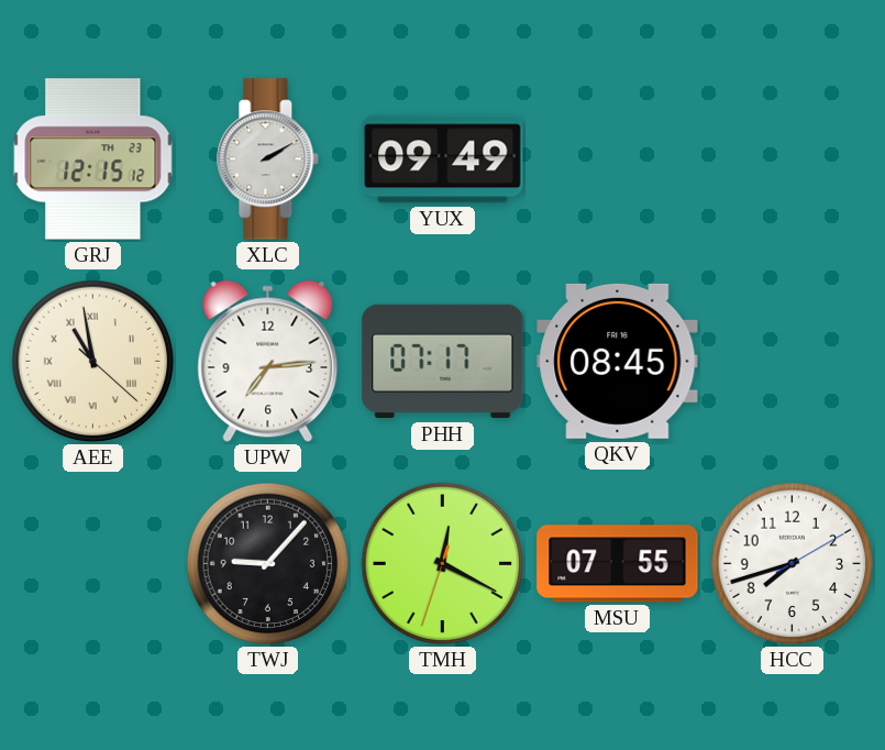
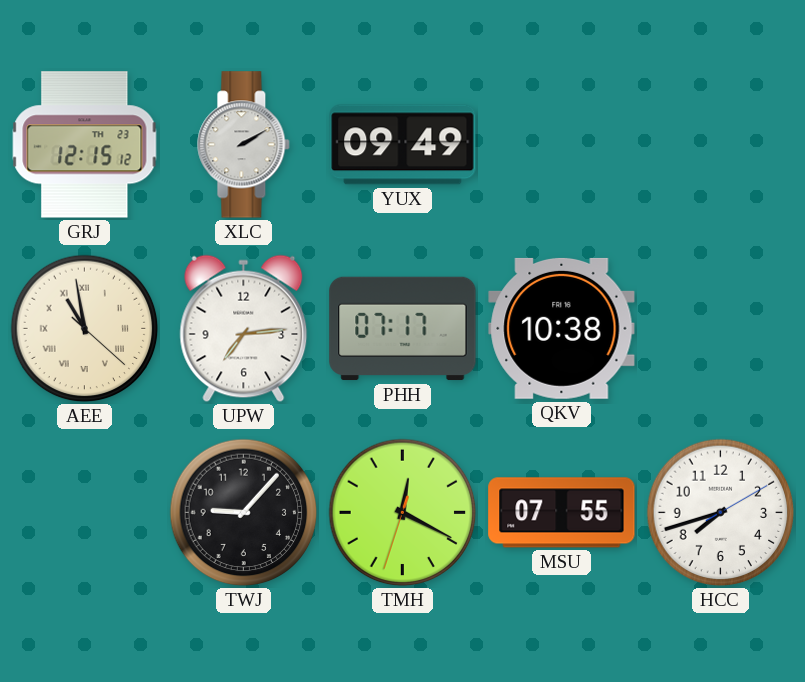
QKV: 08:45 -> 10:38
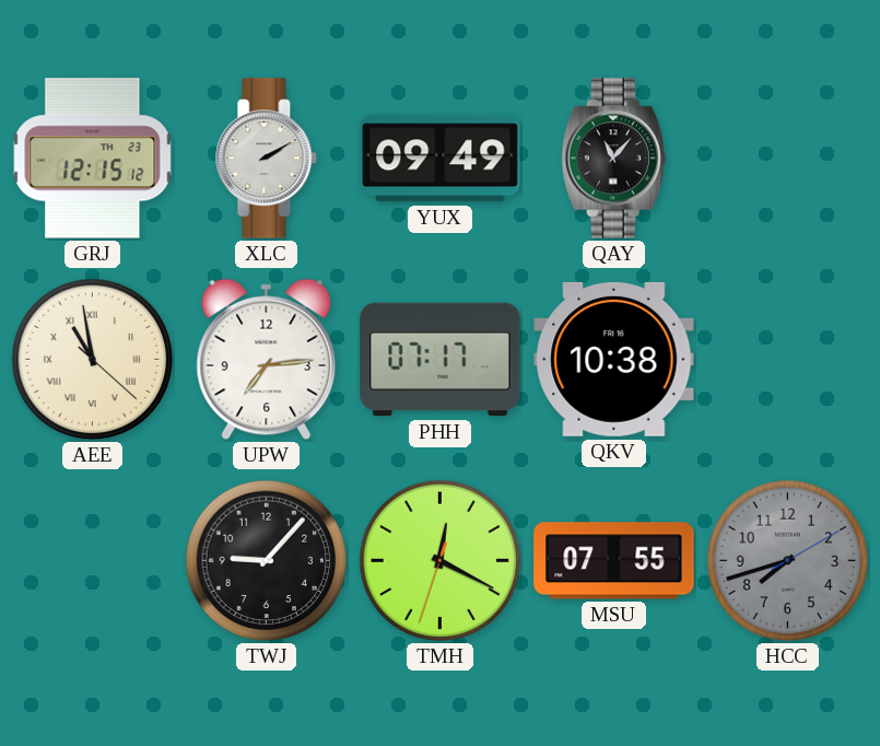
QAY: none -> 11:07
HCC dial: white -> grey
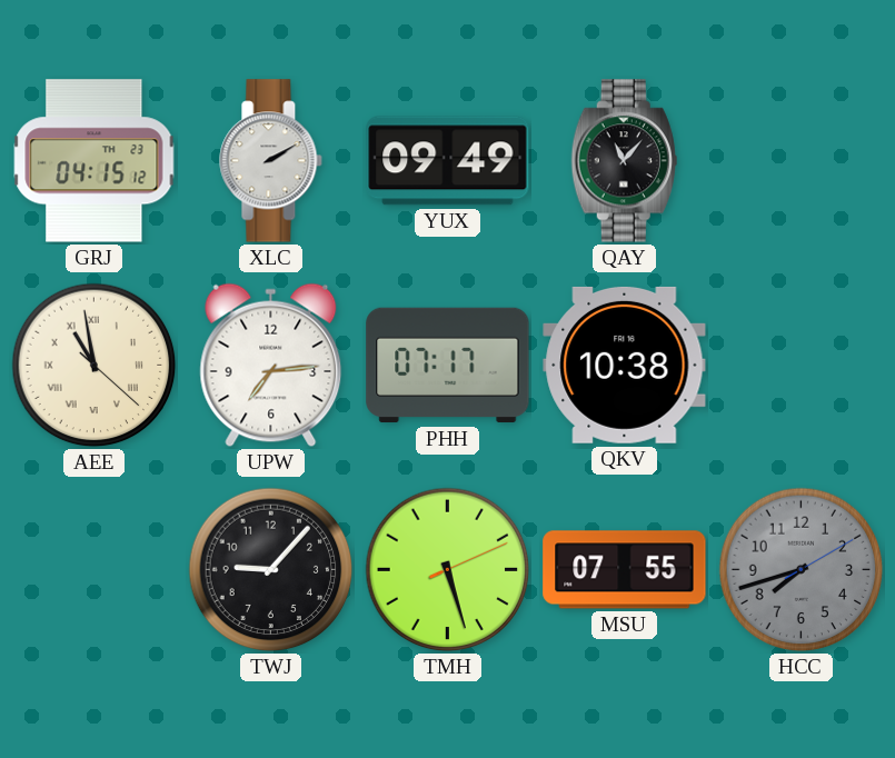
GRJ: 12:15 -> 04:15
TMH: 12:19 -> 5:27
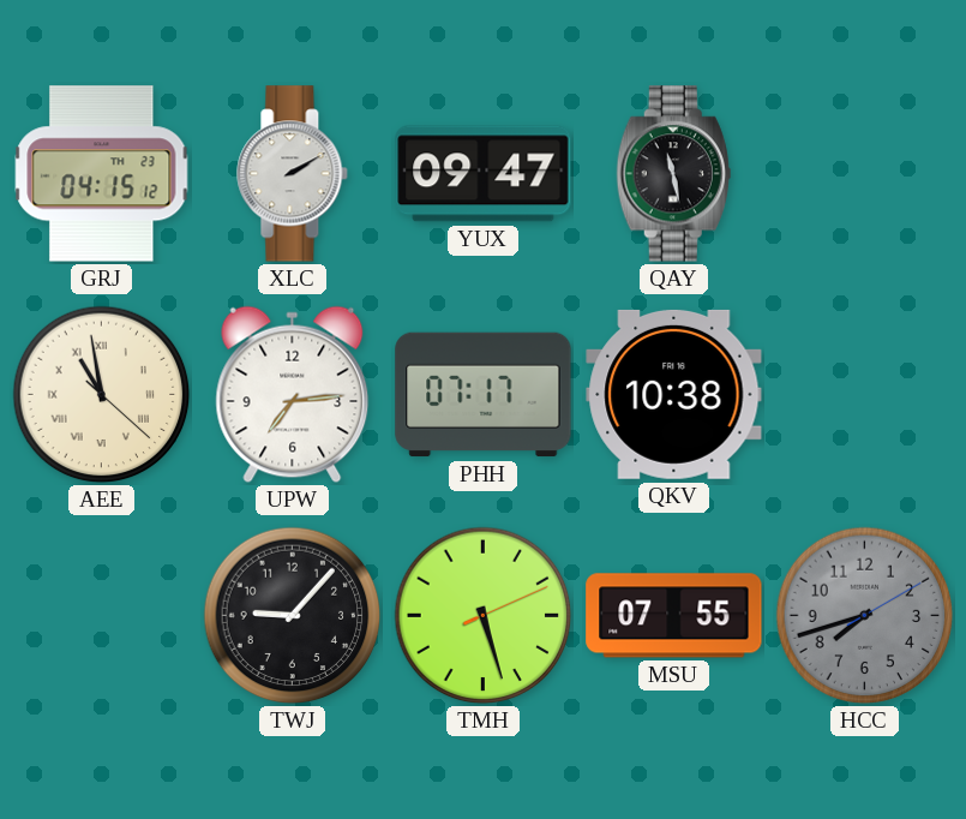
YUX: 09:49 -> 09:47
QAY: 11:07 -> 11:28
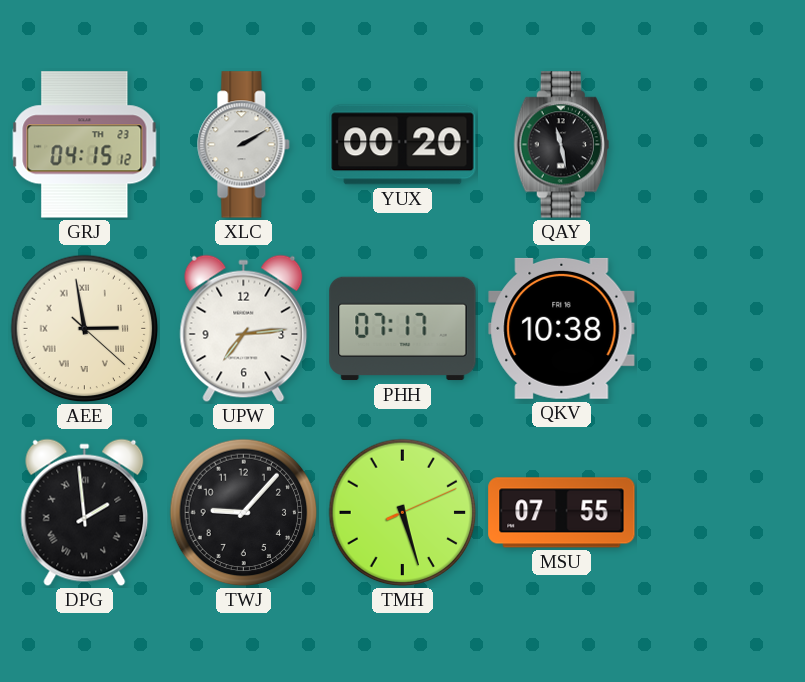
YUX: 09:47 -> 00:20
AEE: 10:58 -> 2:58
DPG: none -> 1:59
HCC: 7:42 -> none
